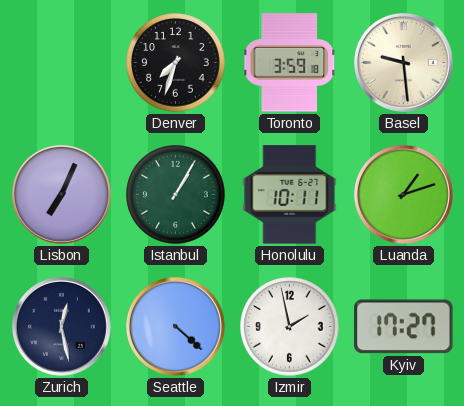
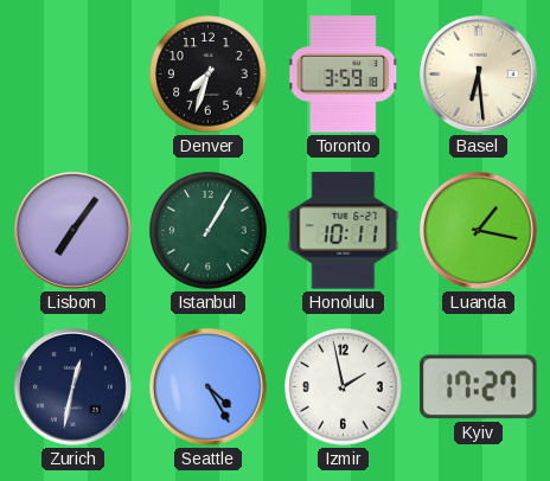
Basel: 9:29 -> 6:29
Lisbon: 7:04 -> 7:06
Luanda: 1:12 -> 1:17
Zurich: 12:28 -> 12:32
Seattle: 4:22 -> 4:25
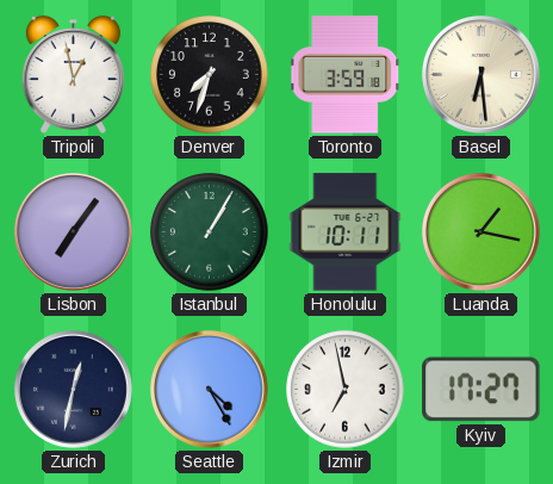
Tripoli: none -> 12:58
Izmir: 1:58 -> 6:58
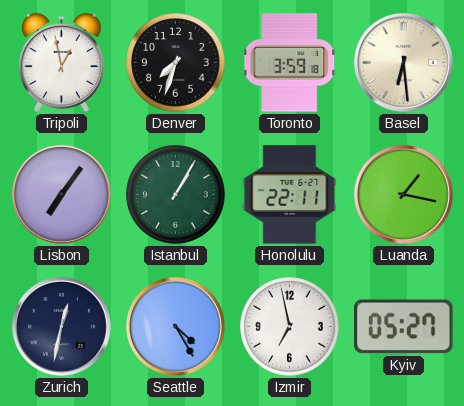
Honolulu: 10:11 -> 22:11
Kyiv: 17:27 -> 05:27
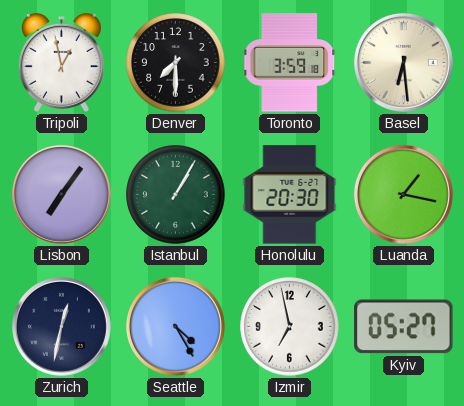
Denver: 7:33 -> 7:30
Honolulu: 22:11 -> 20:30
